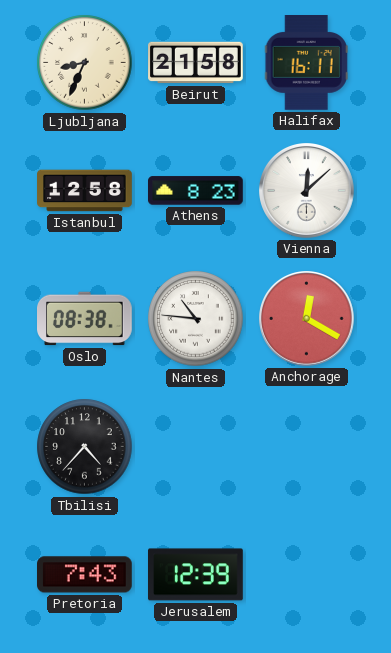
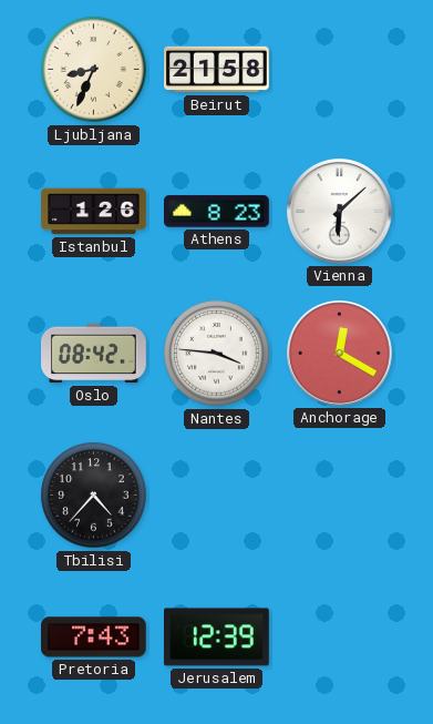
Halifax: 16:11 -> none
Istanbul: 12:58 -> 1:26
Vienna: 12:08 -> 6:08
Oslo: 08:38 -> 08:42
Nantes: 10:46 -> 3:46
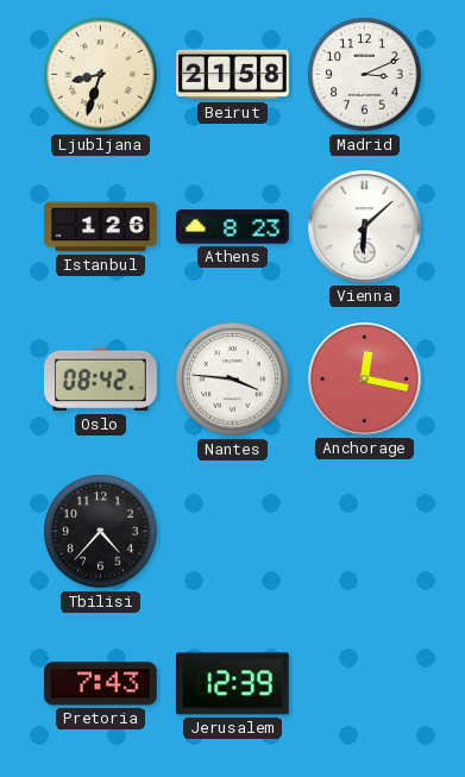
Ljubljana: 8:34 -> 8:33
Madrid: none -> 3:11
Anchorage: 12:20 -> 12:17
